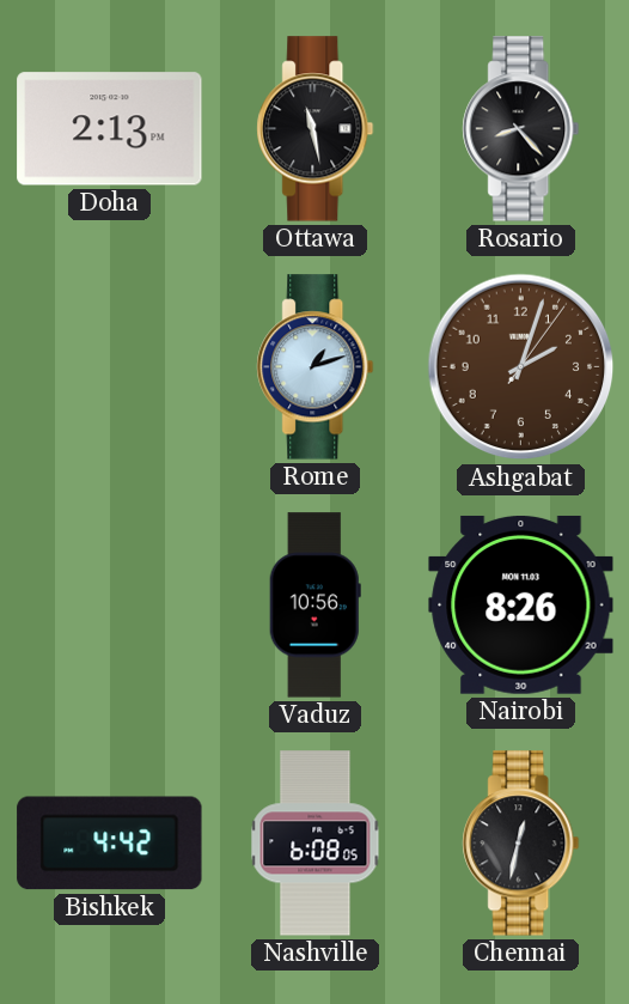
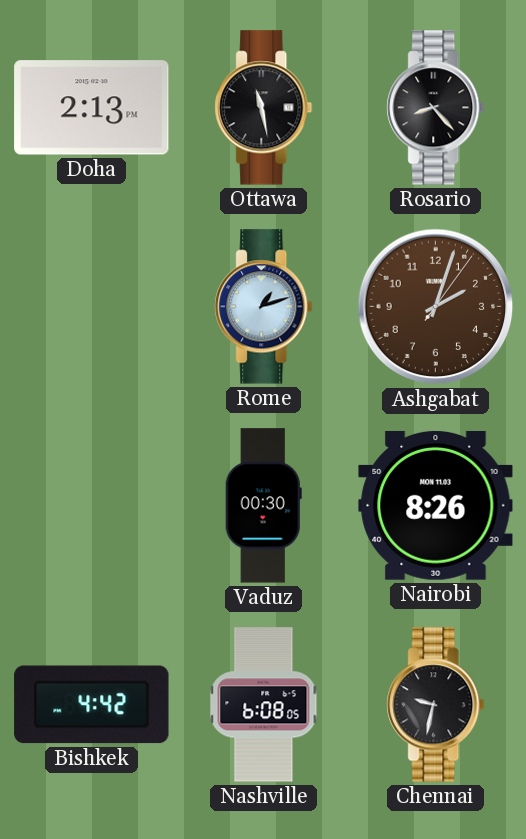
Vaduz: 10:56 -> 00:30
Chennai: 12:32 -> 9:32
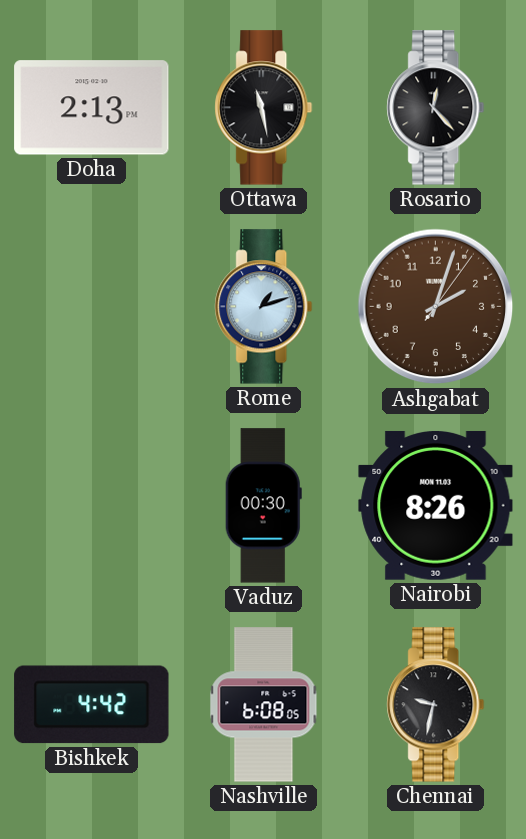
Rosario: 8:23 -> 12:23
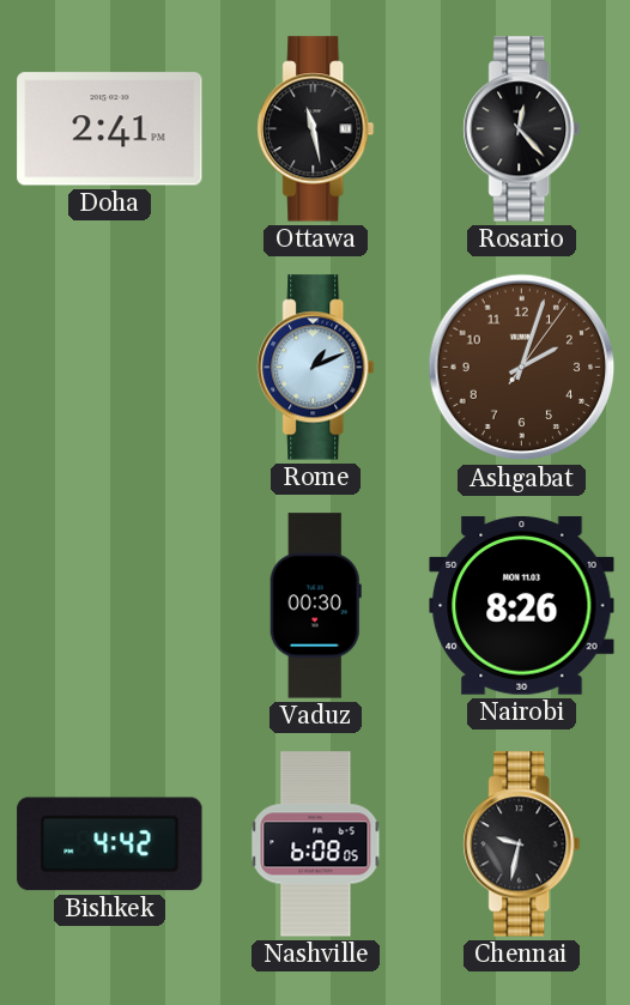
Doha: 2:13 -> 2:41
Rome: 1:12 -> 1:11
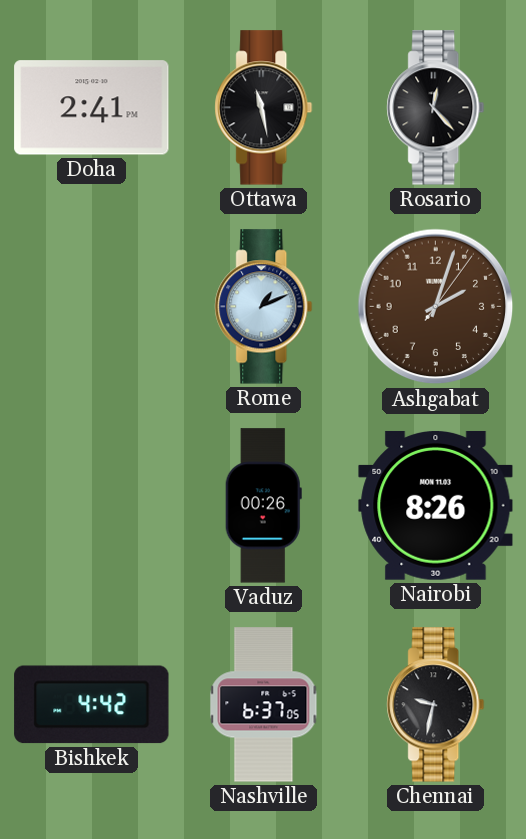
Vaduz: 00:30 -> 00:26
Nashville: 6:08 -> 6:37
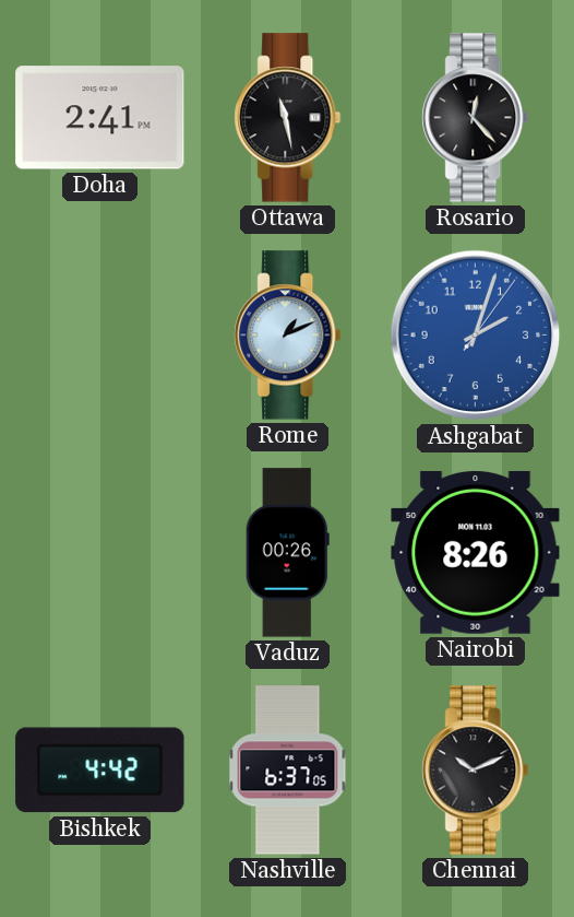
Ashgabat dial: brown -> blue
Chennai: 9:32 -> 10:11
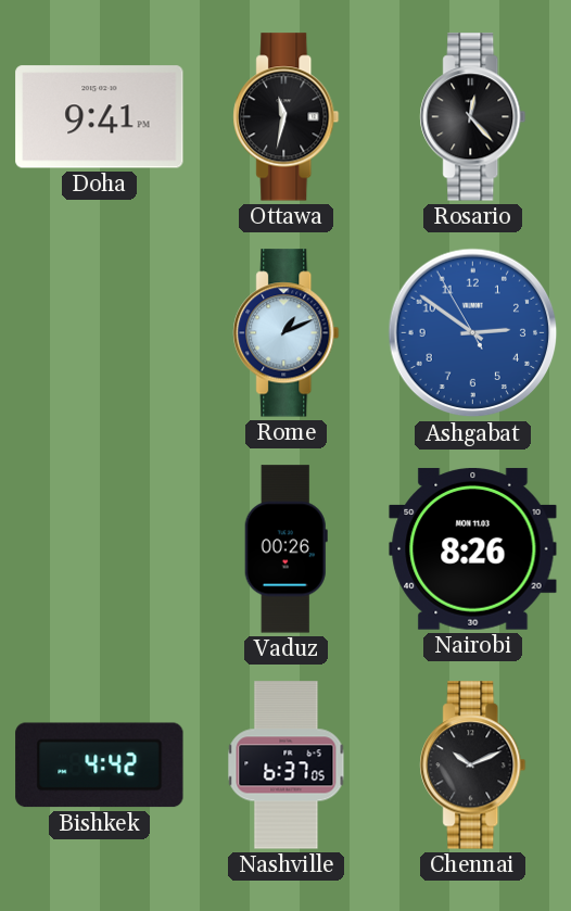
Doha: 2:41 -> 9:41
Ottawa: 11:28 -> 11:32
Ashgabat: 2:03 -> 2:50
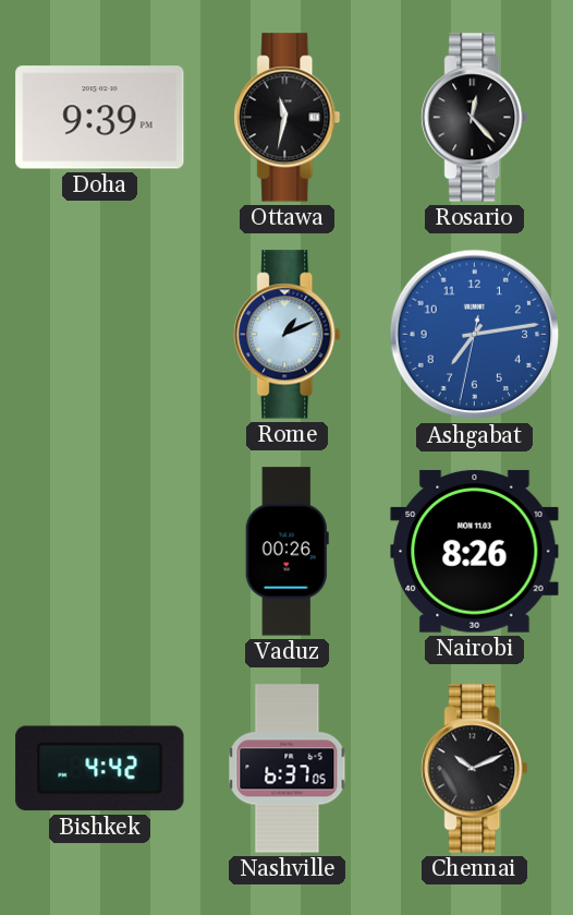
Doha: 9:41 -> 9:39
Ashgabat: 2:50 -> 7:13
